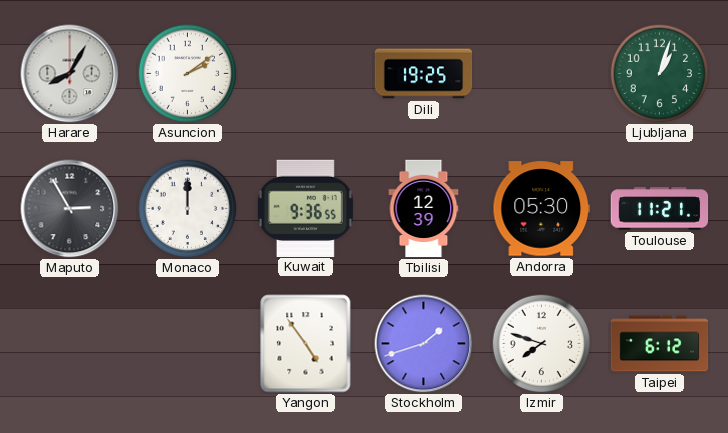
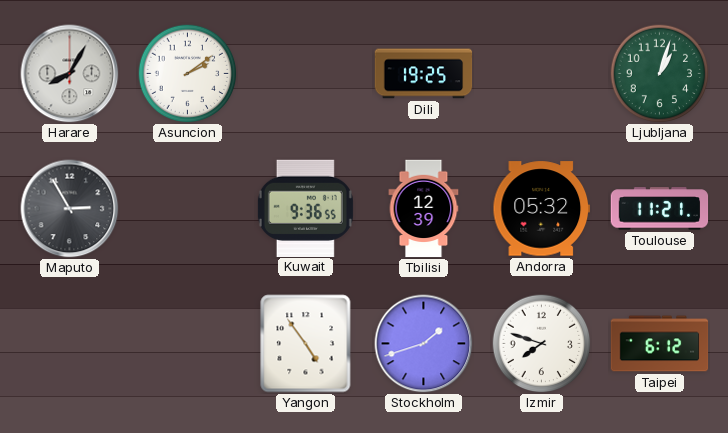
Monaco: 12:00 -> none
Andorra: 05:30 -> 05:32
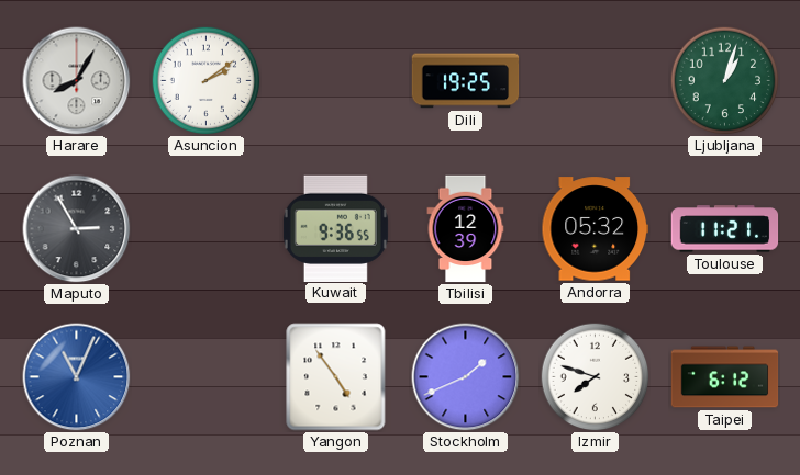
Poznan: none -> 11:04
Stockholm: 1:42 -> 1:41
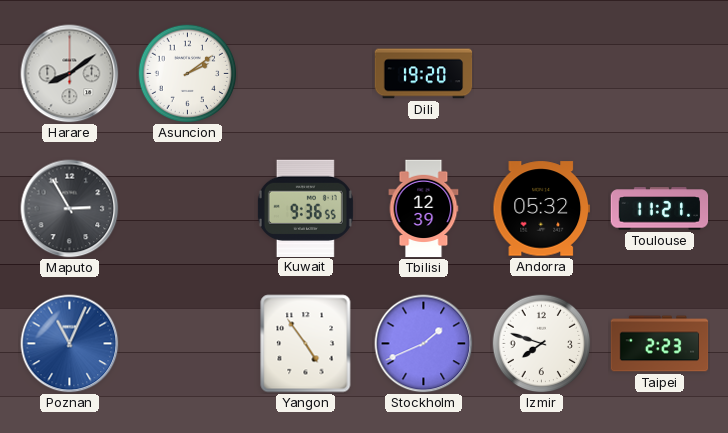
Harare: 8:05 -> 8:09
Dili: 19:25 -> 19:20
Ljubljana: 1:03 -> none
Taipei: 6:12 -> 2:23
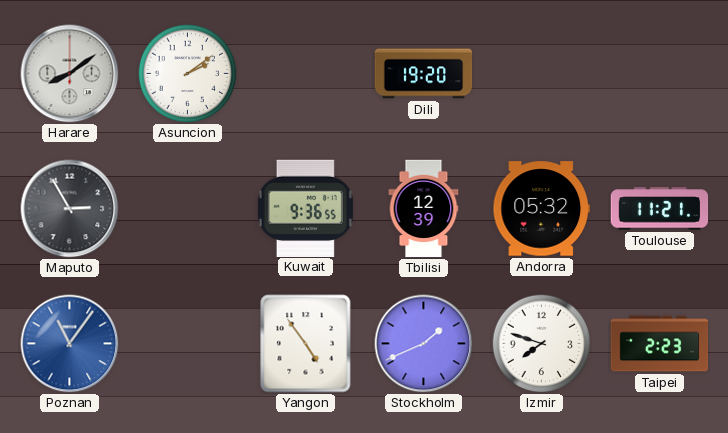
Poznan: 11:04 -> 11:06
